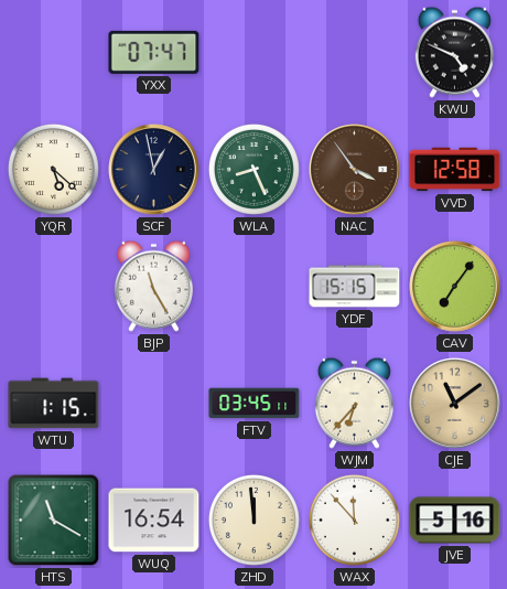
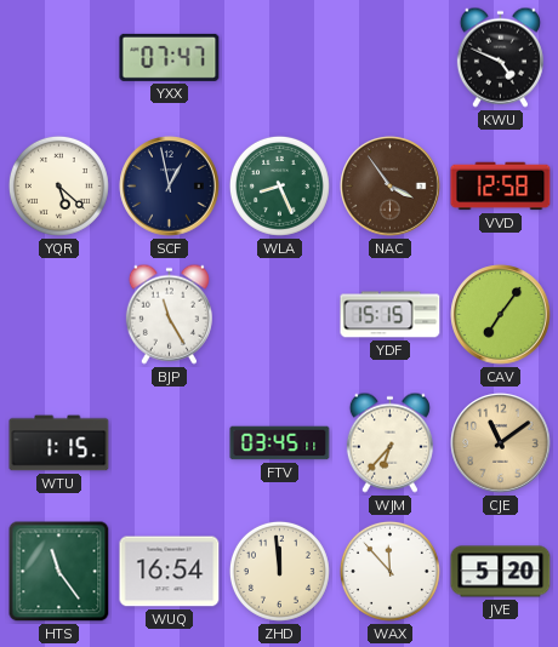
HTS: 11:20 -> 11:24
JVE: 5:16 -> 5:20
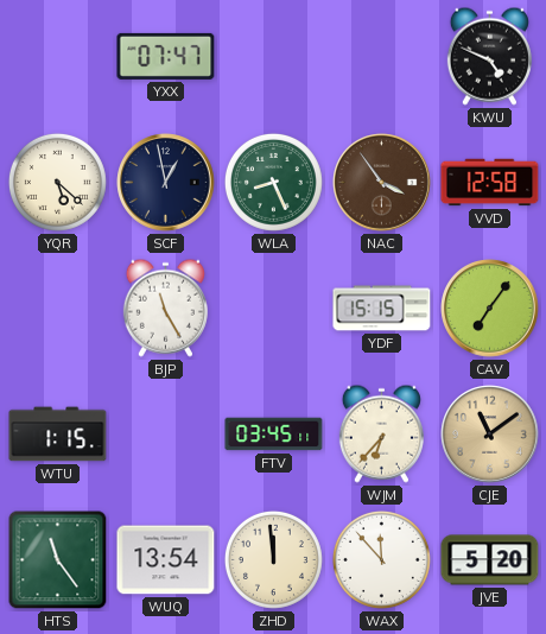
WUQ: 16:54 -> 13:54
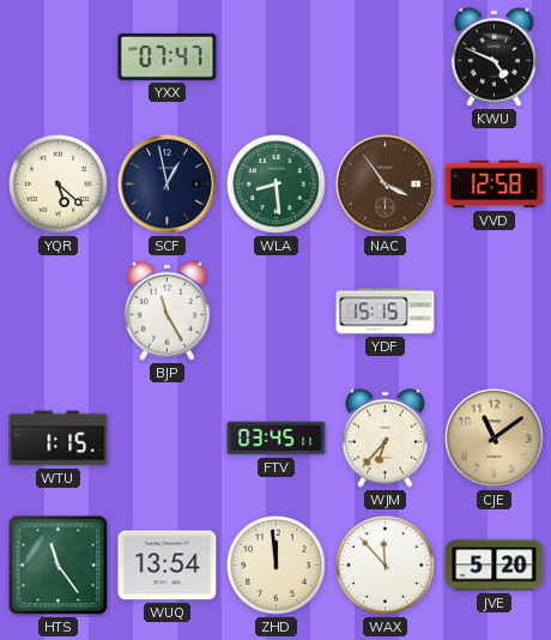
WLA: 8:26 -> 8:29
CAV: 7:06 -> none
